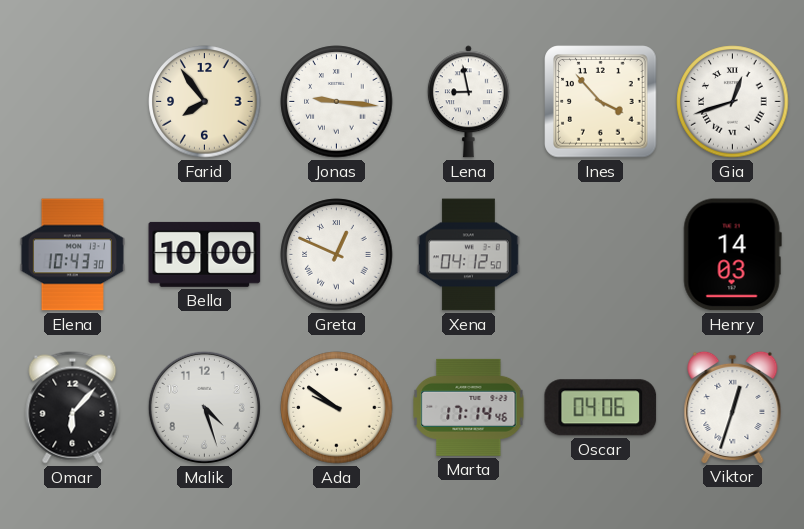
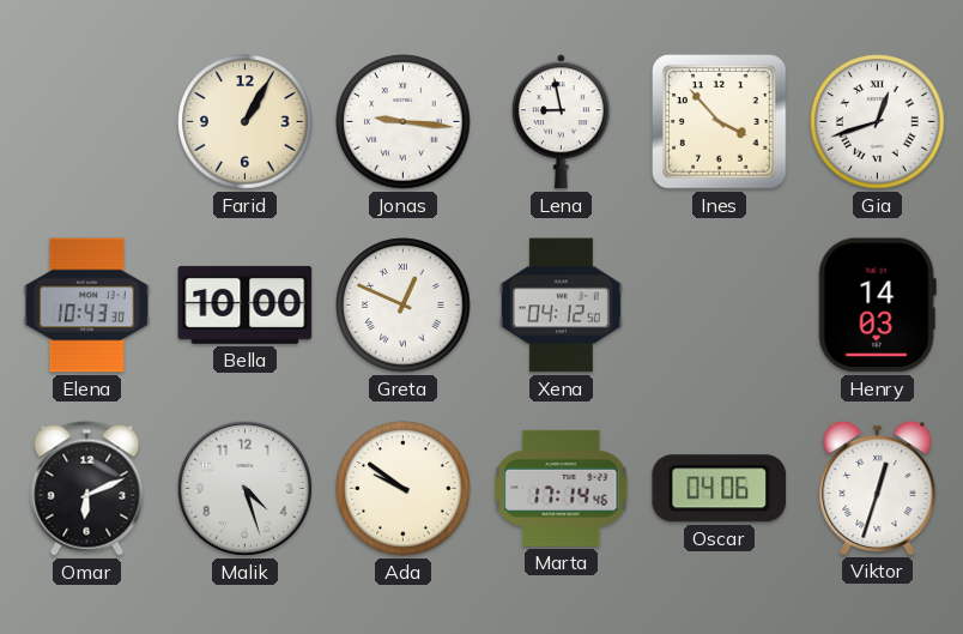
Farid: 7:54 -> 1:05
Omar: 6:07 -> 6:11
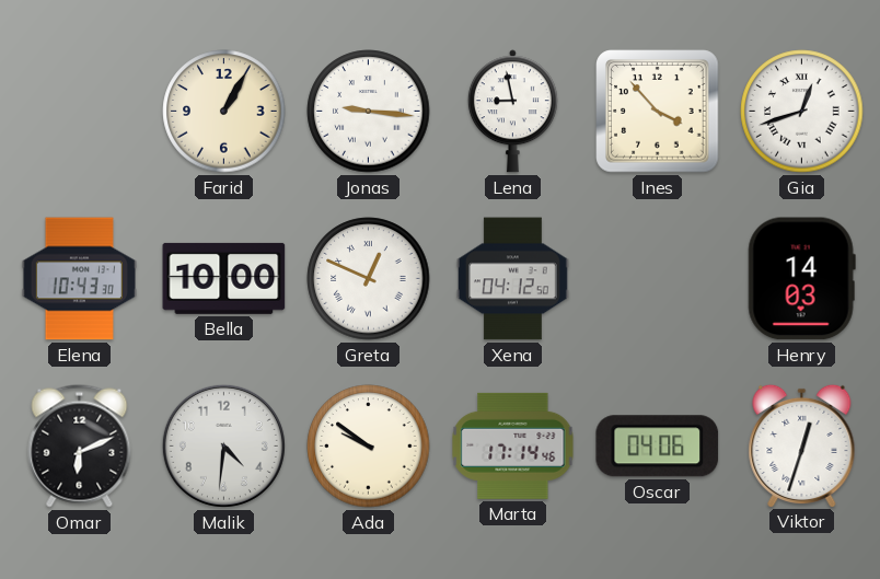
Malik: 4:27 -> 4:31
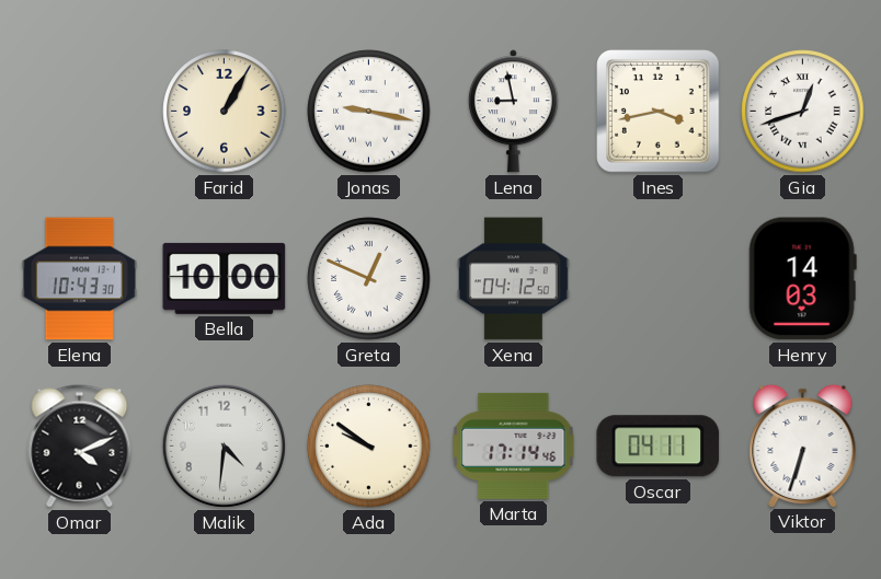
Jonas: 9:16 -> 9:17
Ines: 3:53 -> 3:43
Omar: 6:11 -> 4:11
Oscar: 04:06 -> 04:11
Viktor: 12:33 -> 6:33
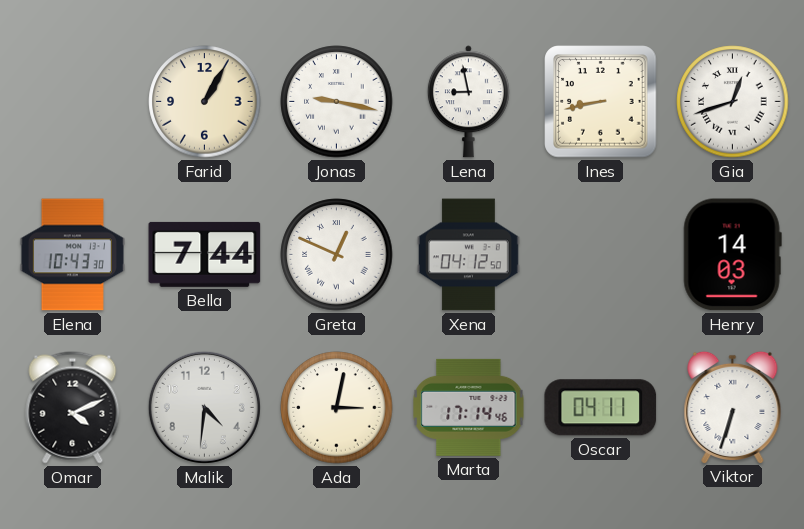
Ines: 3:43 -> 8:43
Bella: 10:00 -> 7:44
Ada: 9:51 -> 3:02
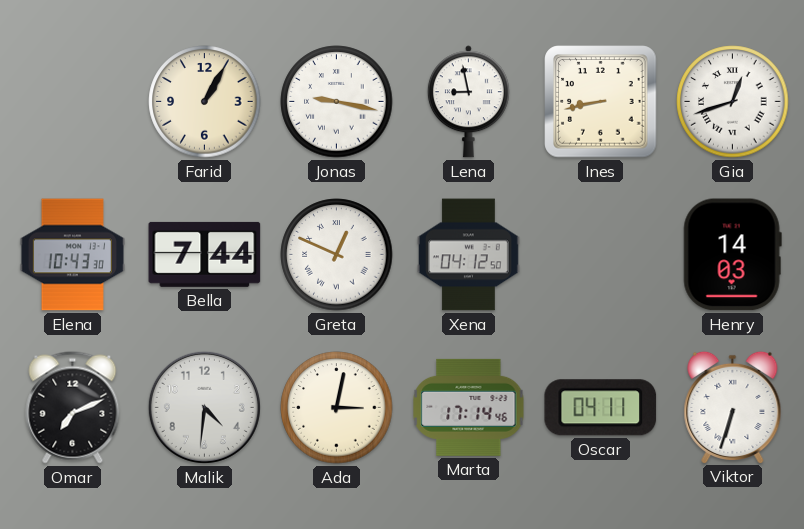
Omar: 4:11 -> 7:11
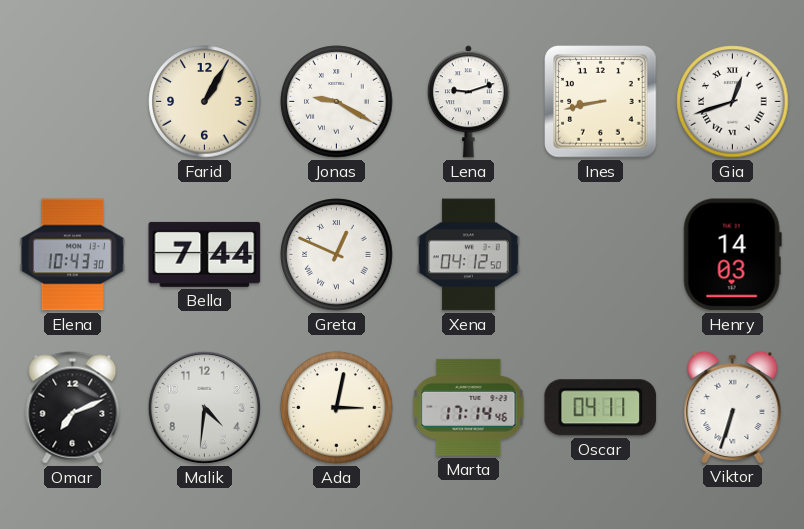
Jonas: 9:17 -> 9:20
Lena: 8:58 -> 9:12
